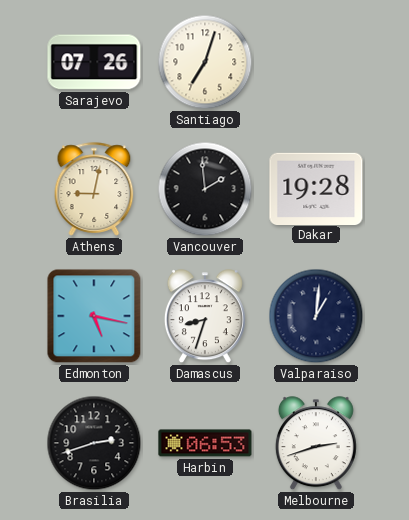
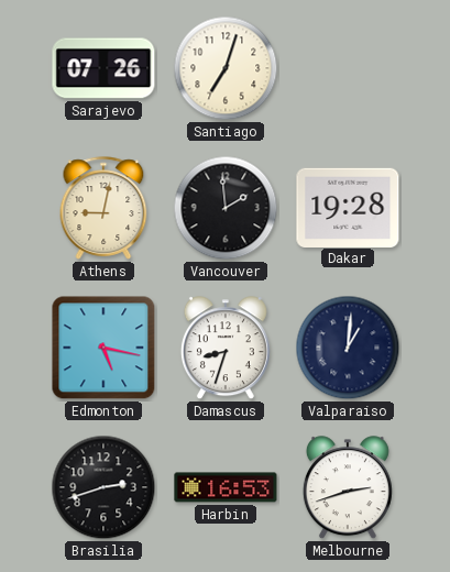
Harbin: 06:53 -> 16:53
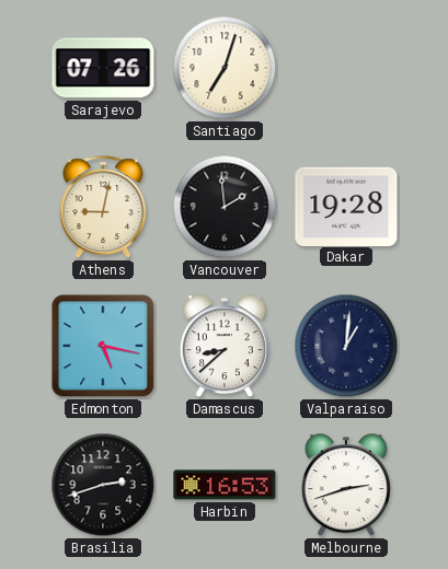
Damascus: 8:33 -> 8:38
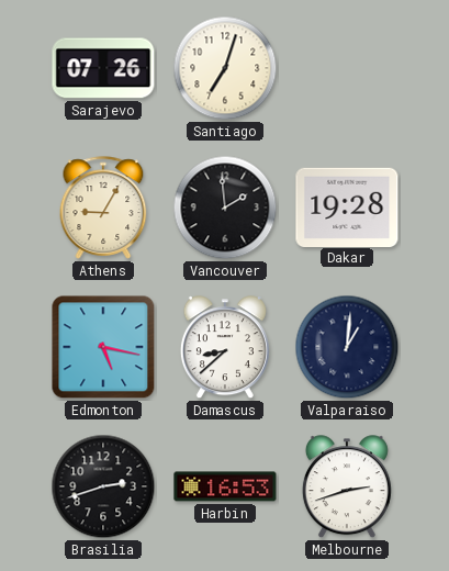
Athens: 9:02 -> 9:05
